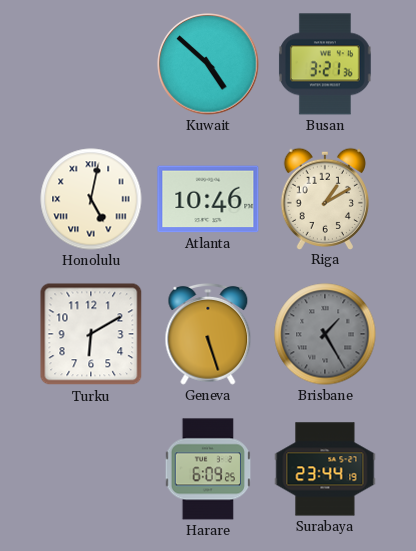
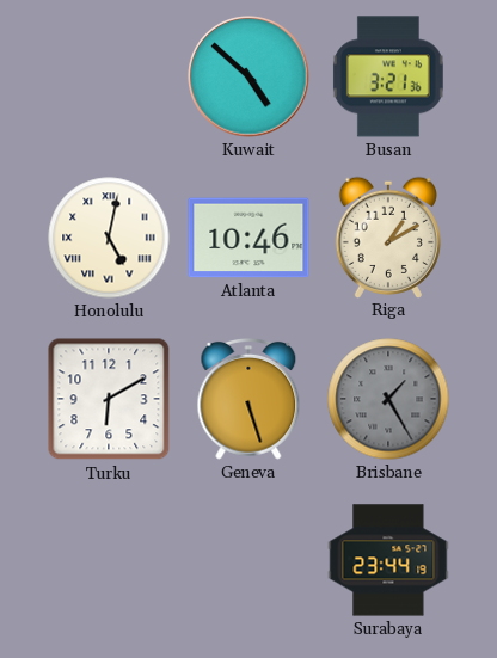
Harare: 6:09 -> none
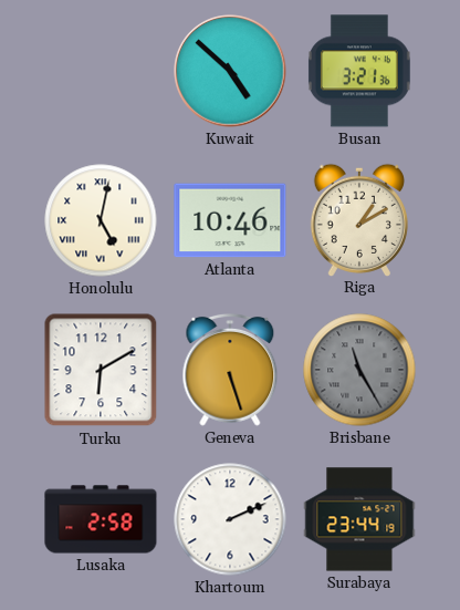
Brisbane: 1:25 -> 11:25
Lusaka: none -> 2:58
Khartoum: none -> 2:11
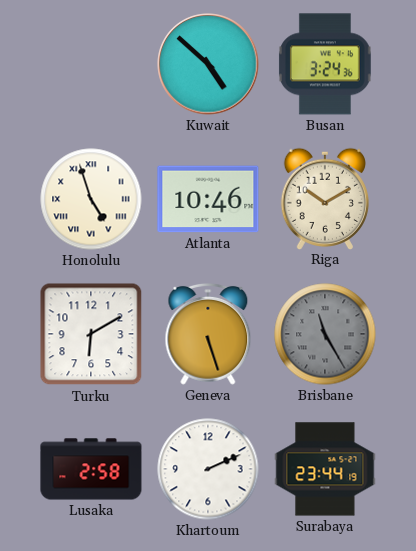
Busan: 3:21 -> 3:24
Honolulu: 5:02 -> 4:57
Riga: 1:10 -> 10:10
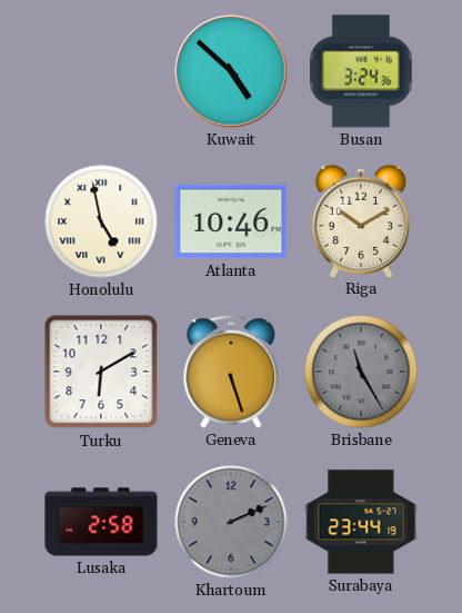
Honolulu: 4:57 -> 4:58
Khartoum dial: white -> grey
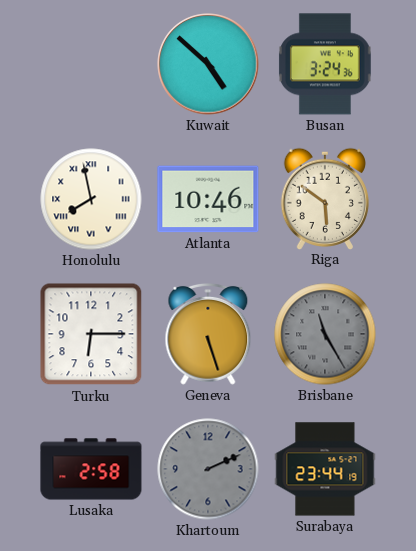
Honolulu: 4:58 -> 7:58
Riga: 10:10 -> 5:51
Turku: 6:10 -> 6:15
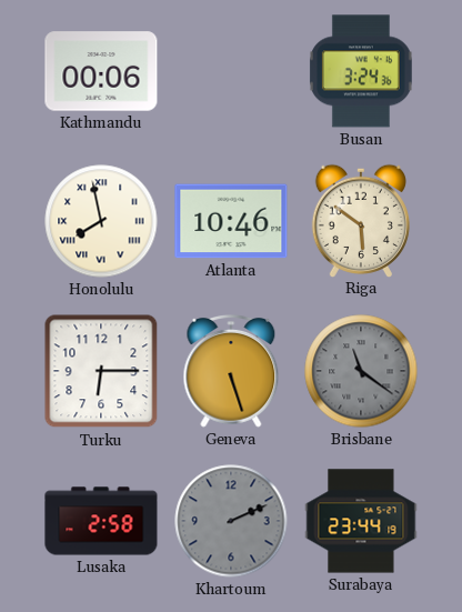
Kathmandu: none -> 00:06
Kuwait: 4:52 -> none
Brisbane: 11:25 -> 11:21
